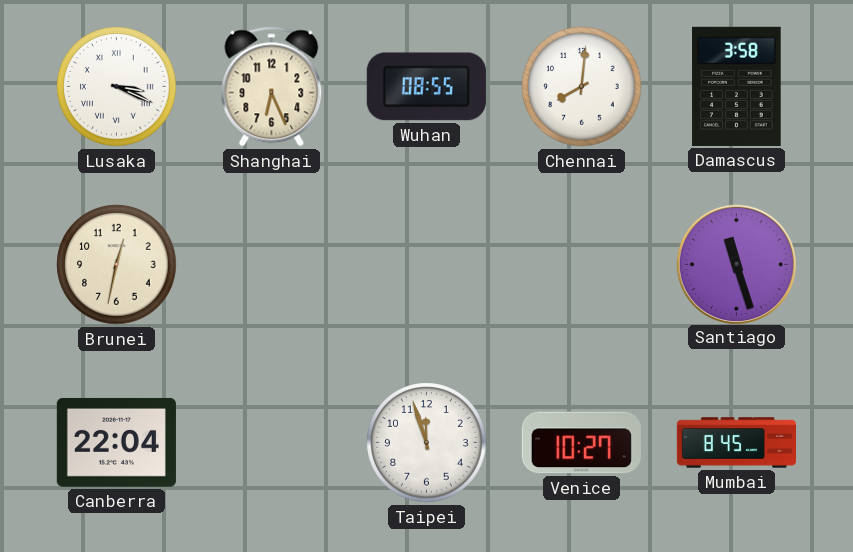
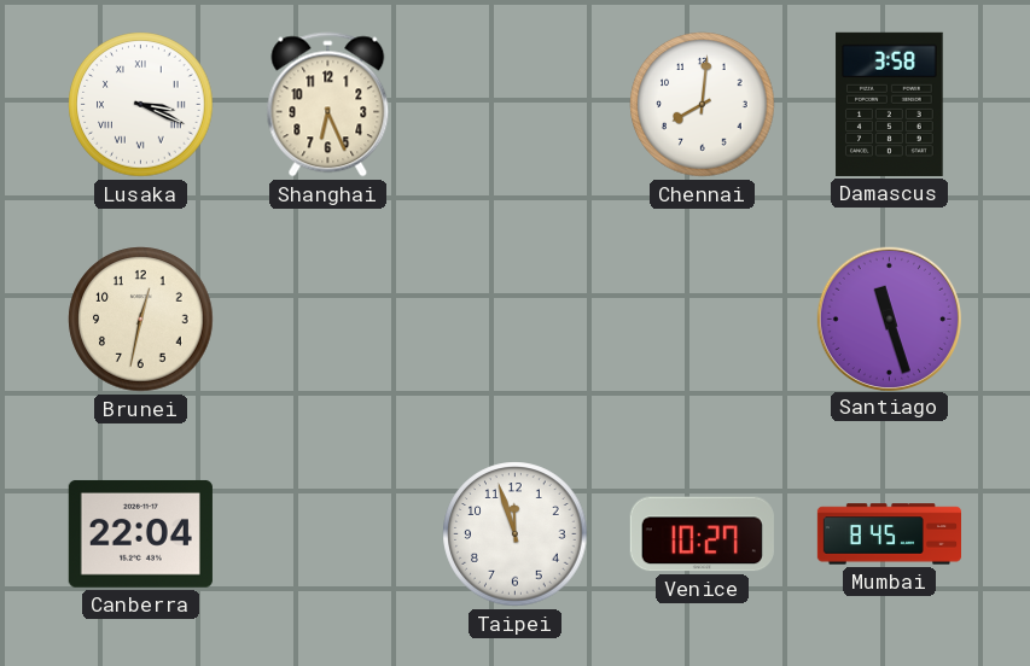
Wuhan: 08:55 -> none
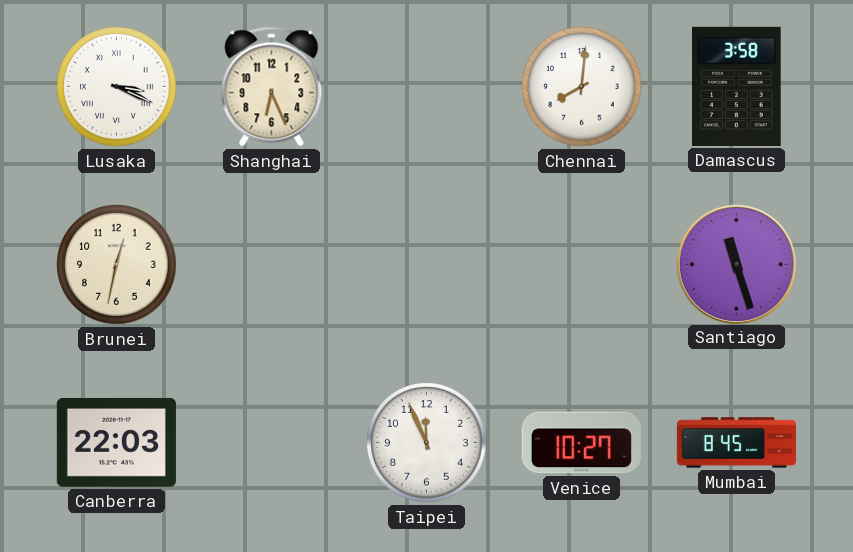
Canberra: 22:04 -> 22:03
Taipei: 11:57 -> 11:56
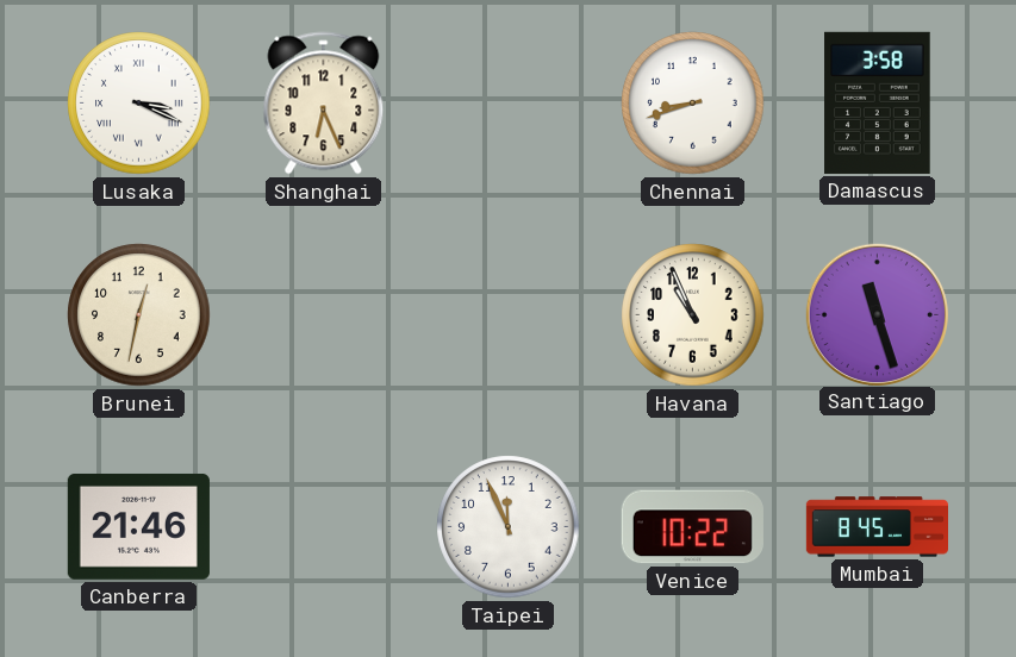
Chennai: 8:01 -> 8:42
Havana: none -> 10:56
Canberra: 22:03 -> 21:46
Venice: 10:27 -> 10:22
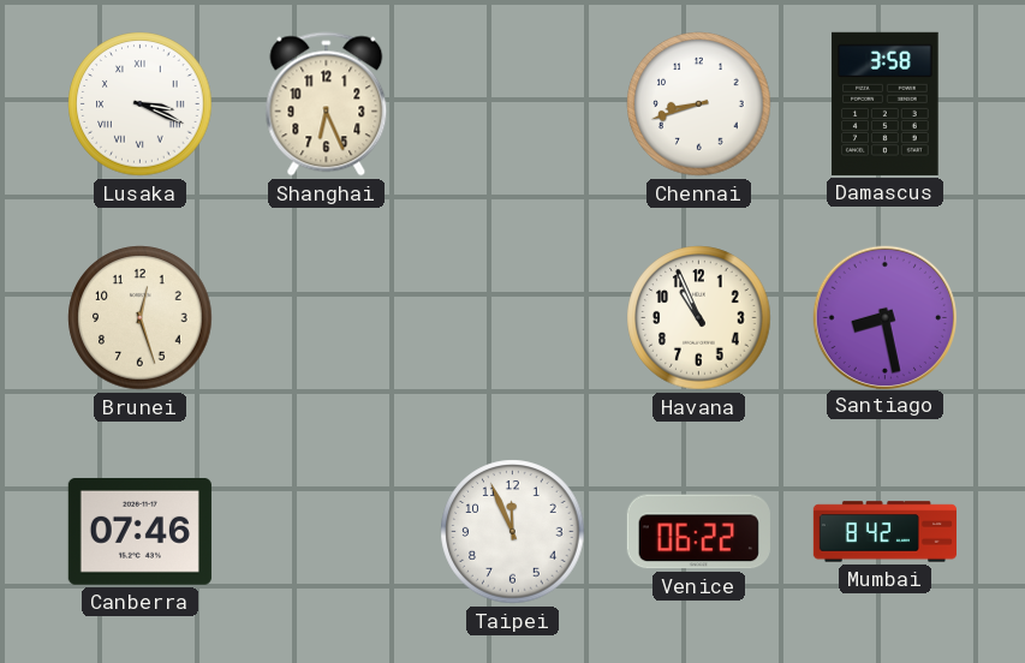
Brunei: 12:32 -> 12:27
Santiago: 11:27 -> 8:28
Canberra: 21:46 -> 07:46
Venice: 10:22 -> 06:22
Mumbai: 8:45 -> 8:42
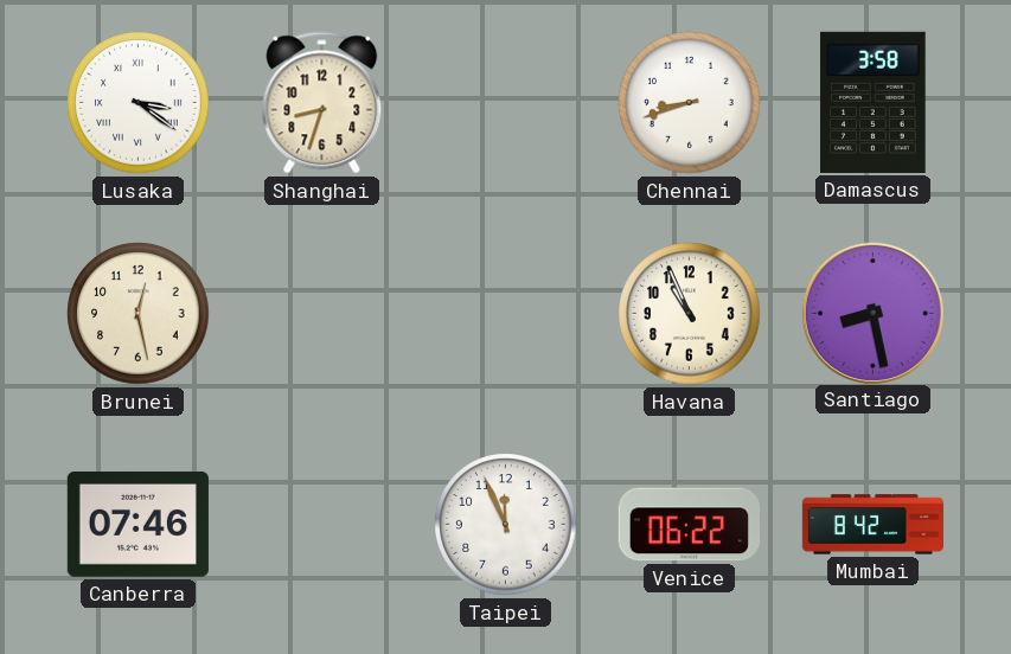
Lusaka: 3:19 -> 3:21
Shanghai: 6:26 -> 8:33
Brunei: 12:27 -> 12:28
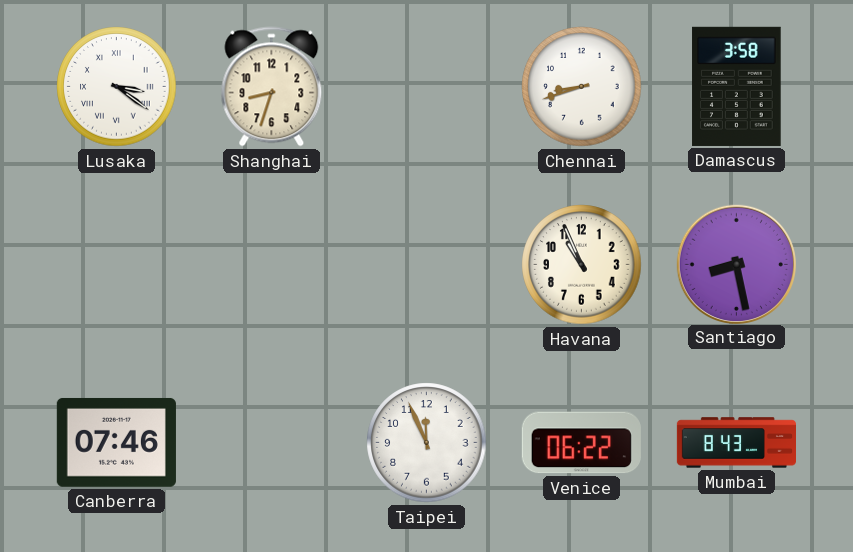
Brunei: 12:28 -> none
Mumbai: 8:42 -> 8:43
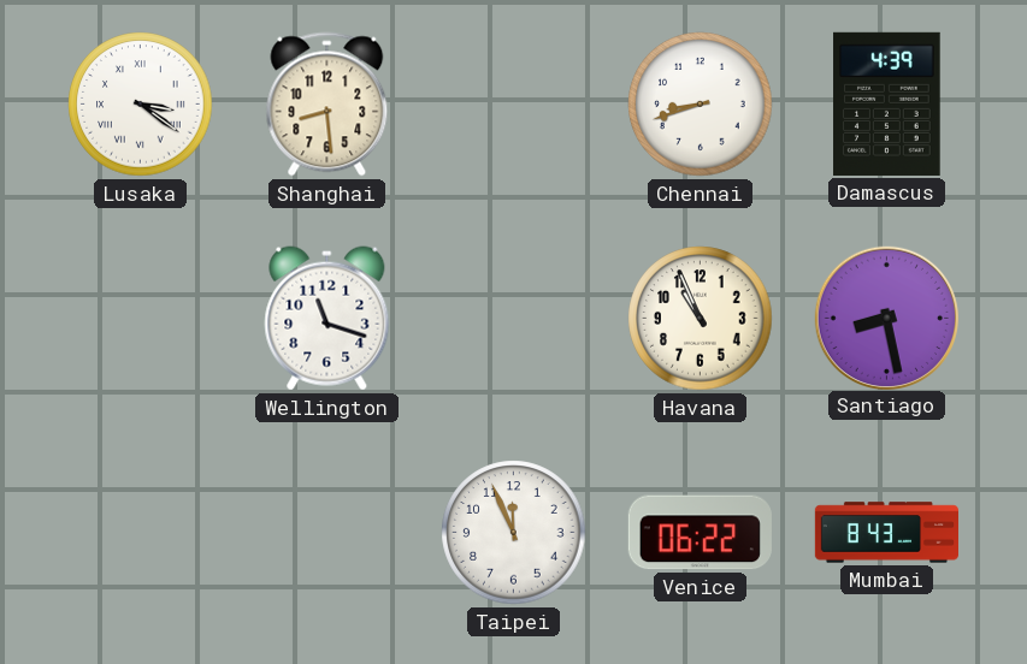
Shanghai: 8:33 -> 8:29
Damascus: 3:58 -> 4:39
Wellington: none -> 11:18
Canberra: 07:46 -> none
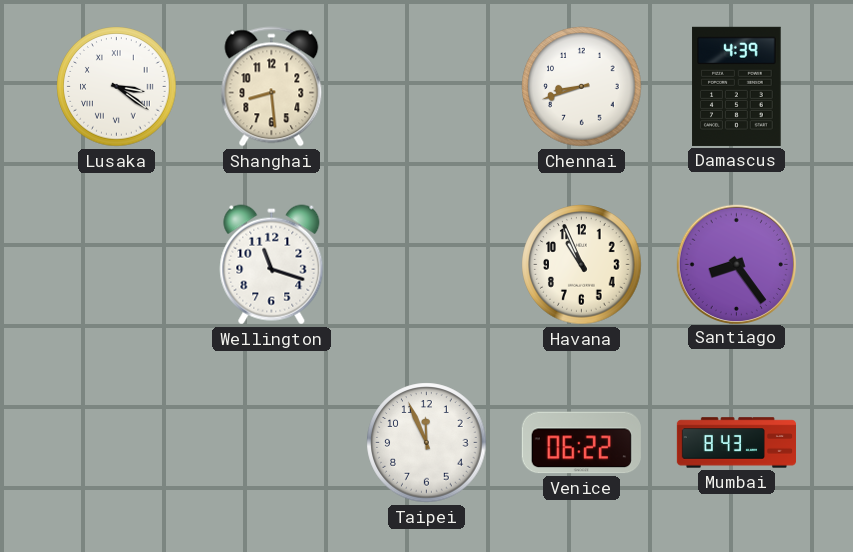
Santiago: 8:28 -> 8:24
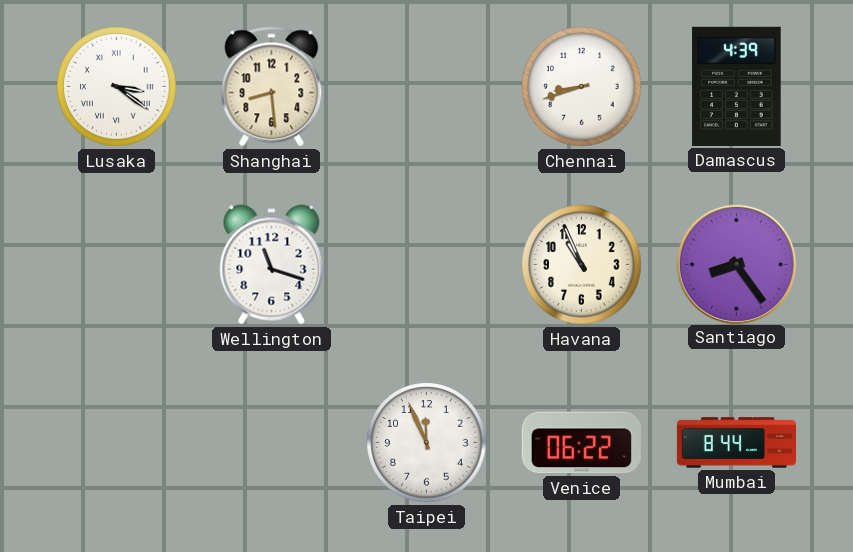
Mumbai: 8:43 -> 8:44
